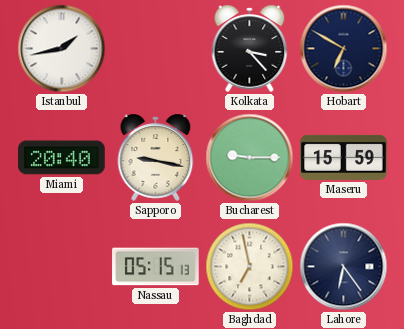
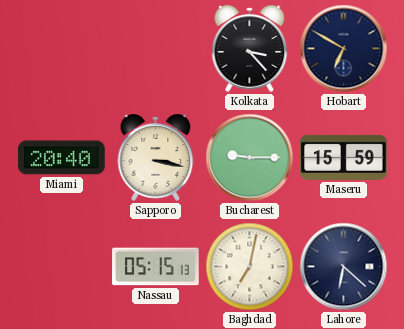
Istanbul: 1:43 -> none
Sapporo: 9:17 -> 3:17
Baghdad: 6:58 -> 7:02
Lahore: 6:24 -> 6:22
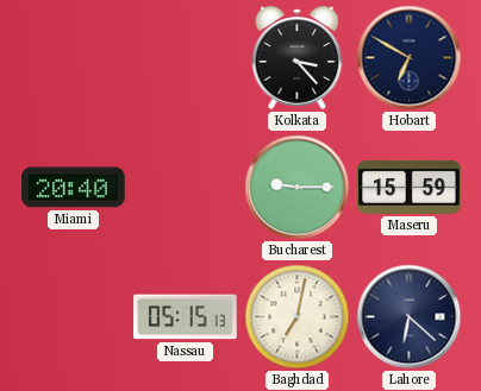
Sapporo: 3:17 -> none
